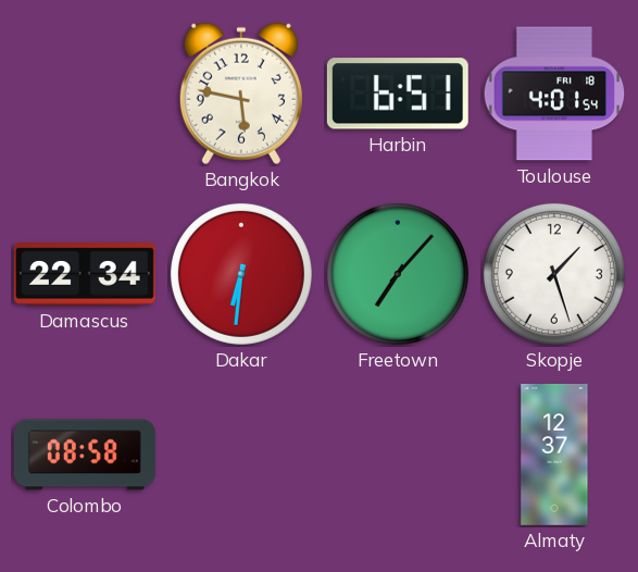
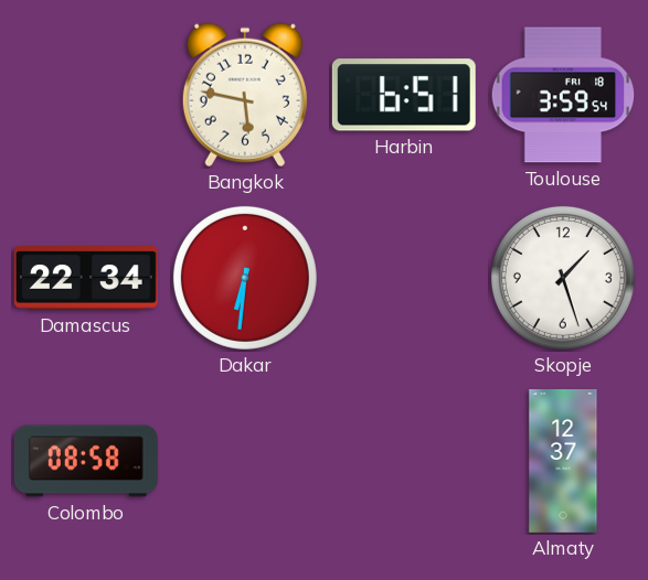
Toulouse: 4:01 -> 3:59
Freetown: 7:07 -> none
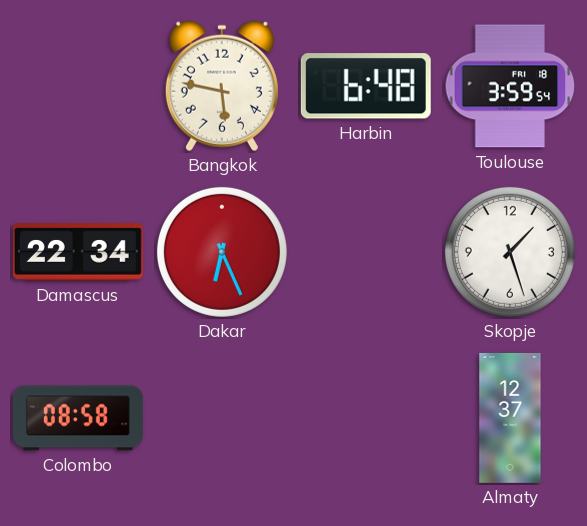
Harbin: 6:51 -> 6:48
Dakar: 6:31 -> 6:26
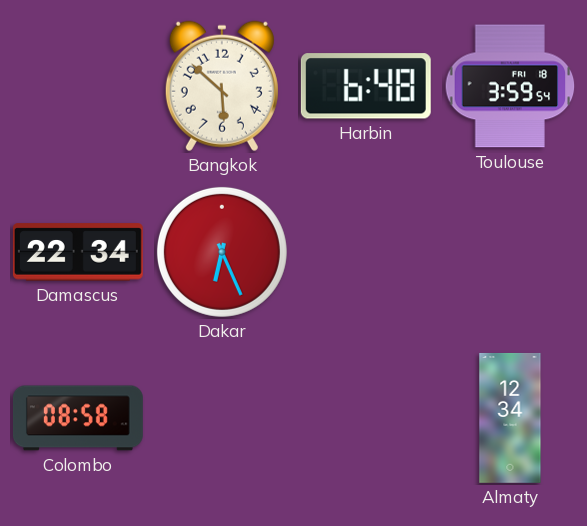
Bangkok: 5:47 -> 5:52
Skopje: 1:27 -> none
Almaty: 12:37 -> 12:34
